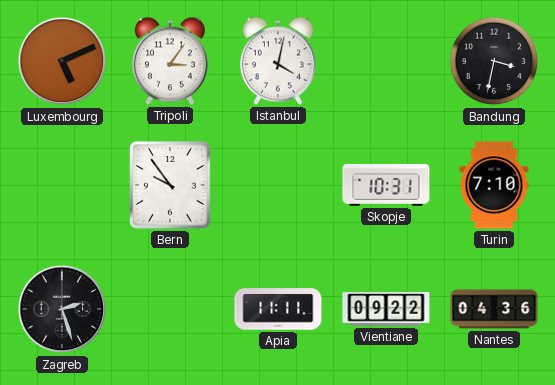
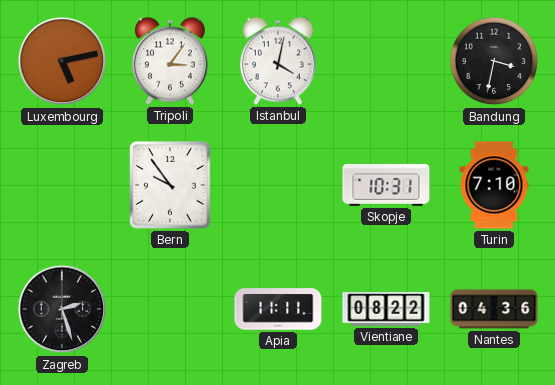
Luxembourg: 5:11 -> 5:13
Vientiane: 09:22 -> 08:22
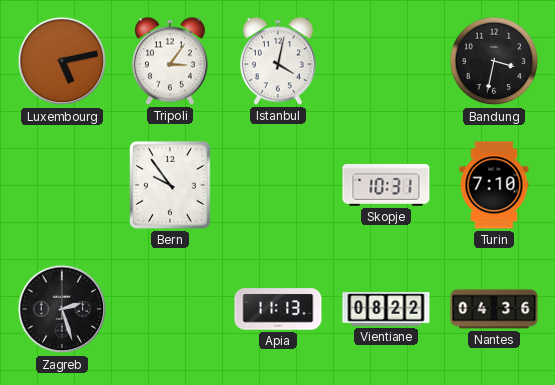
Apia: 11:11 -> 11:13
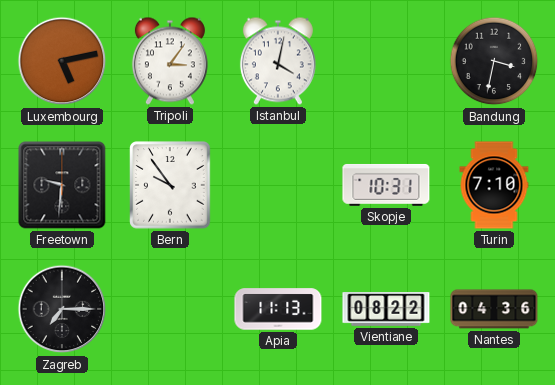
Freetown: none -> 9:31
Zagreb: 2:27 -> 7:15
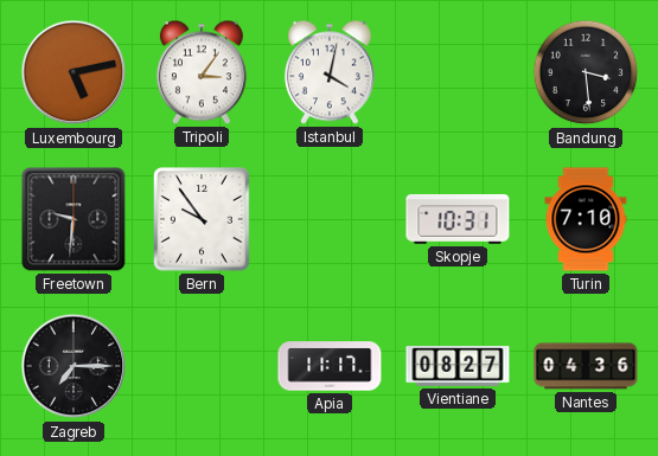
Bandung: 3:32 -> 3:29
Apia: 11:13 -> 11:17
Vientiane: 08:22 -> 08:27
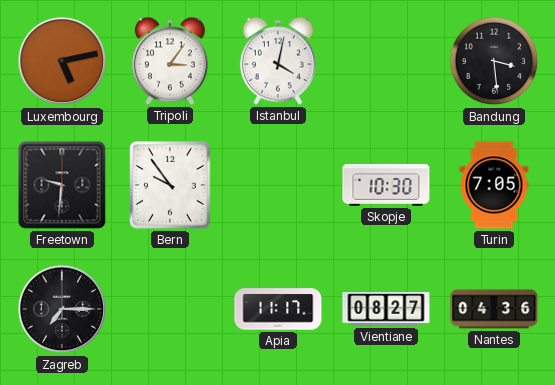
Skopje: 10:31 -> 10:30
Turin: 7:10 -> 7:05
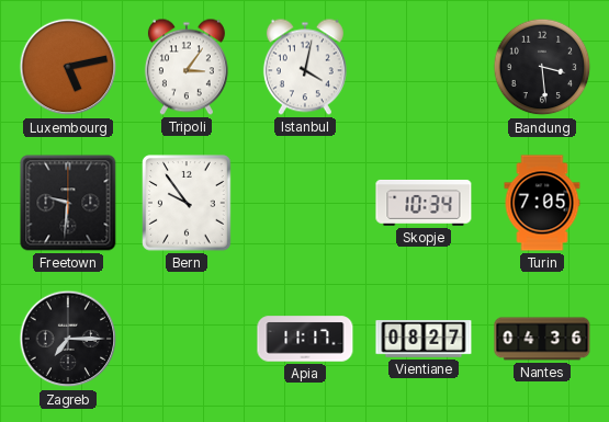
Skopje: 10:30 -> 10:34
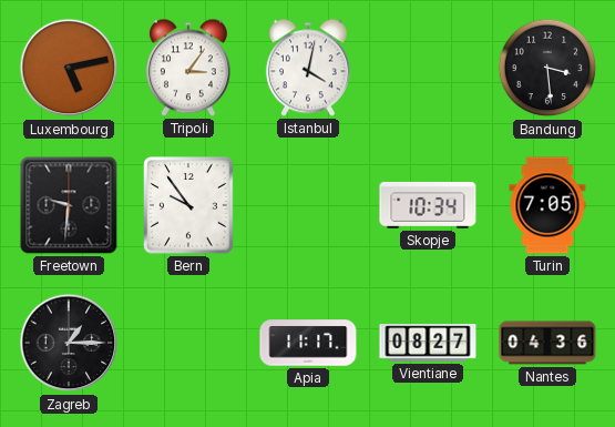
Zagreb: 7:15 -> 1:15
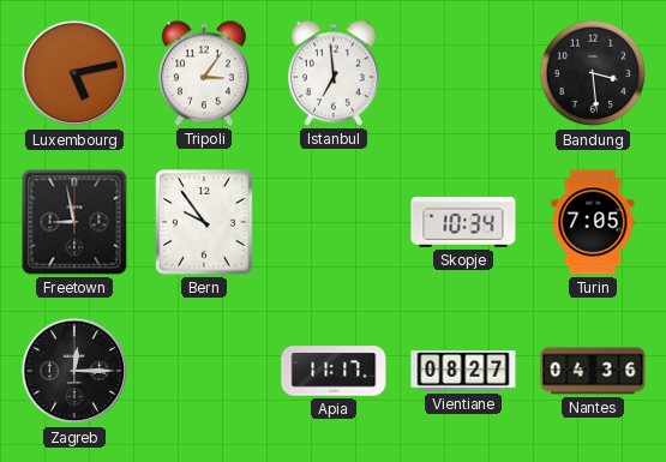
Istanbul: 4:02 -> 6:59
Freetown: 9:31 -> 8:58
Zagreb: 1:15 -> 12:15
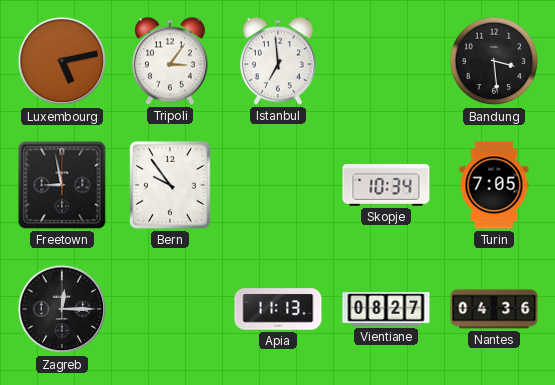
Apia: 11:17 -> 11:13
